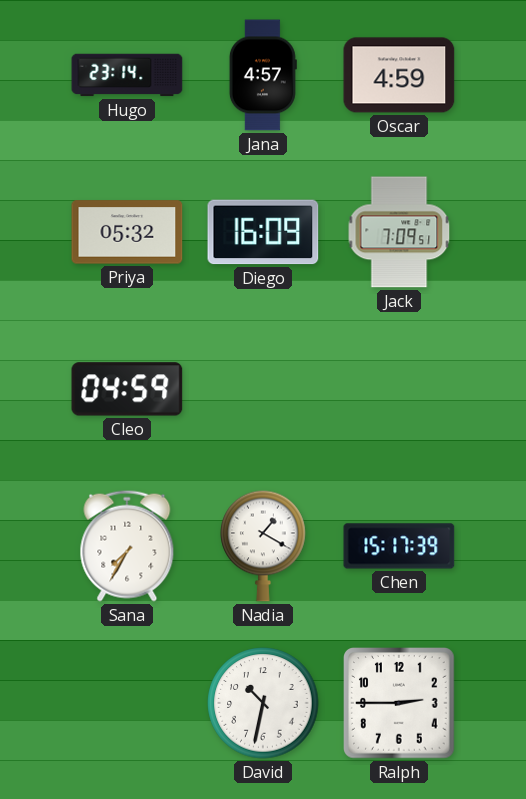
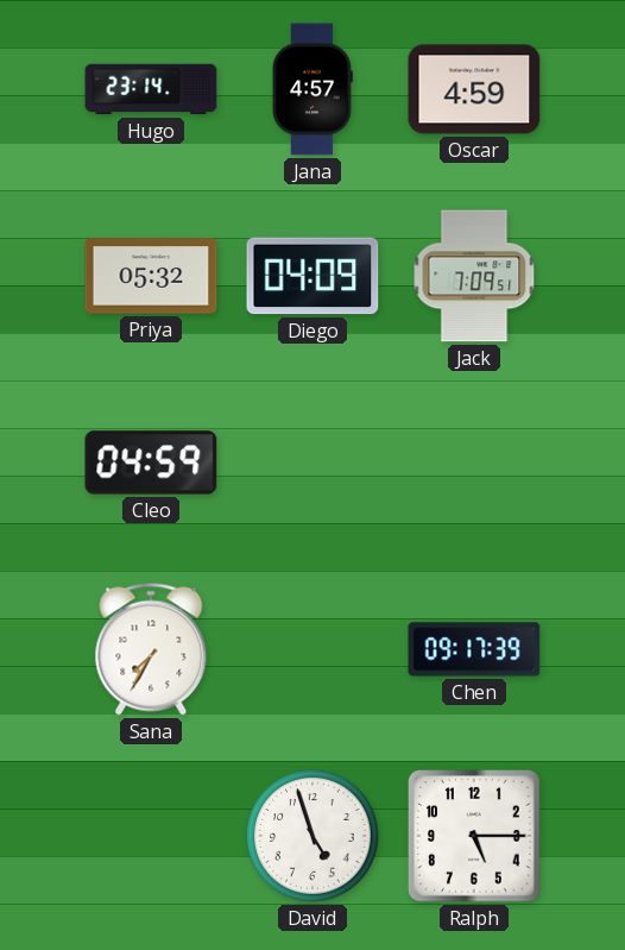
Diego: 16:09 -> 04:09
Nadia: 1:20 -> none
Chen: 15:17 -> 09:17
David: 10:32 -> 4:57
Ralph: 2:45 -> 5:15
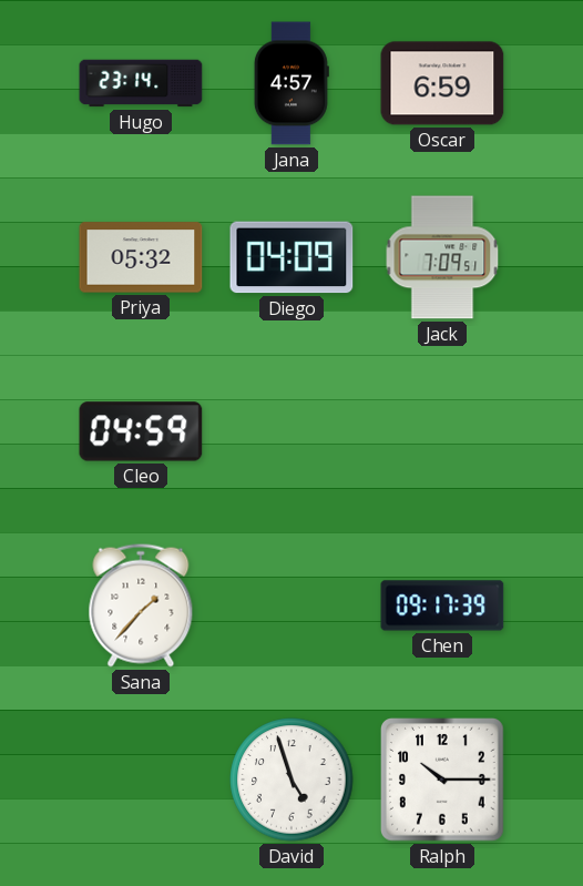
Oscar: 4:59 -> 6:59
Sana: 7:35 -> 1:37
Ralph: 5:15 -> 10:15
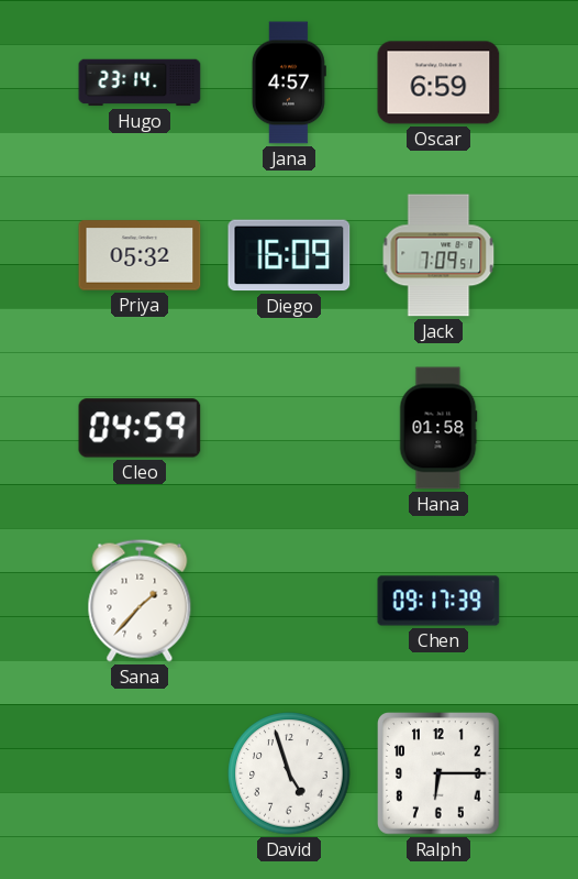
Diego: 04:09 -> 16:09
Hana: none -> 01:58
Ralph: 10:15 -> 6:15
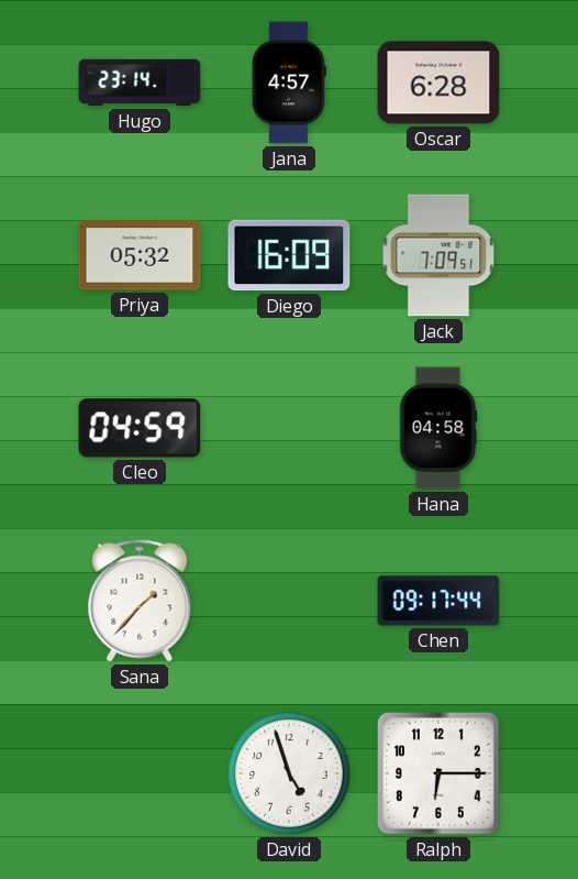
Oscar: 6:59 -> 6:28
Hana: 01:58 -> 04:58
Chen: 09:17:39 -> 09:17:44
